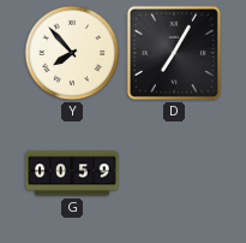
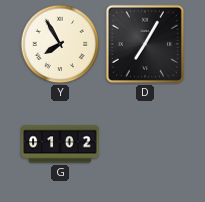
Y: 7:53 -> 7:55
G: 00:59 -> 01:02
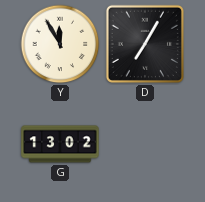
Y: 7:55 -> 11:55
G: 01:02 -> 13:02
